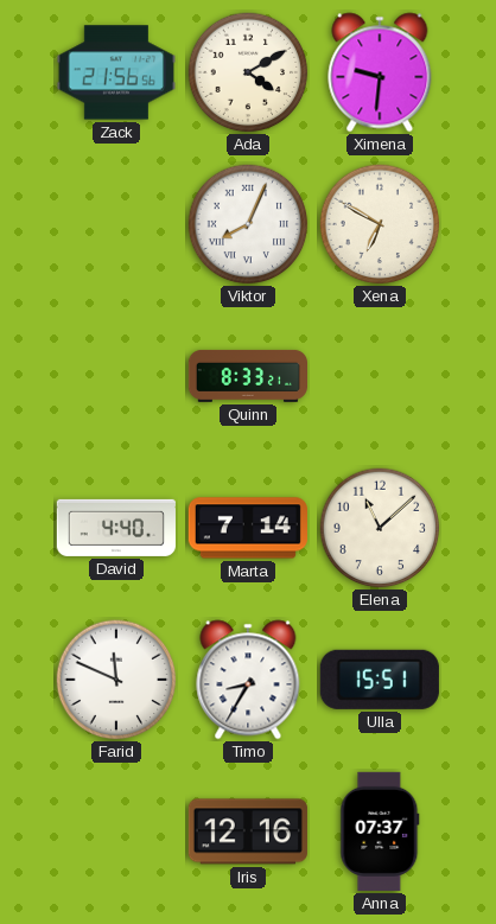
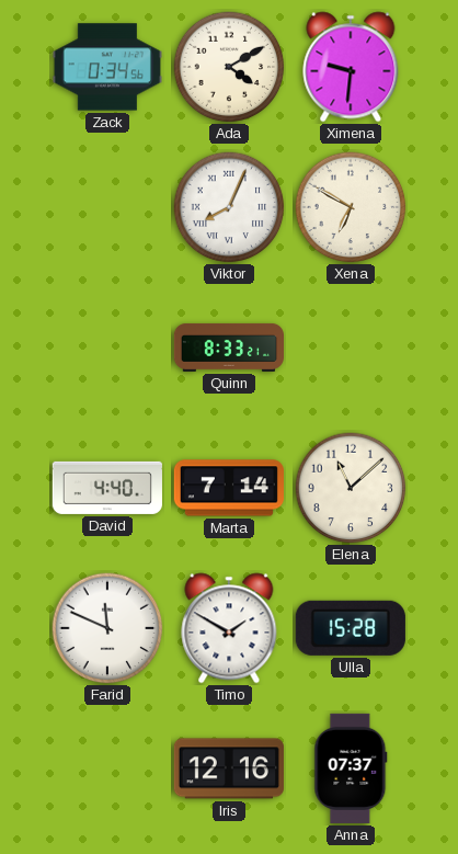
Zack: 21:56 -> 0:34
Timo: 8:35 -> 1:50
Ulla: 15:51 -> 15:28
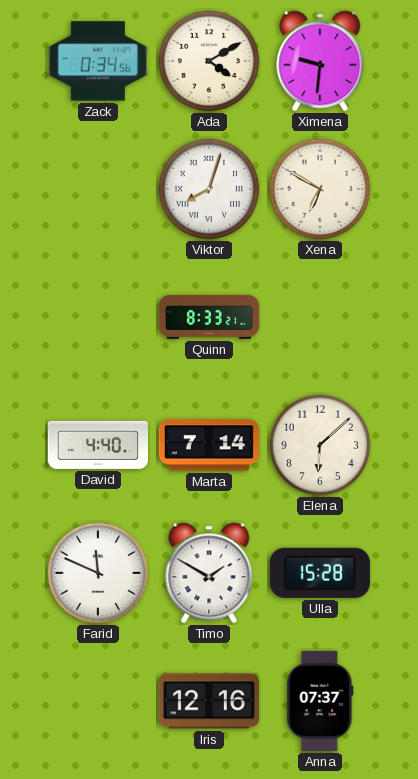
Viktor: 8:04 -> 8:03
Elena: 11:08 -> 6:08
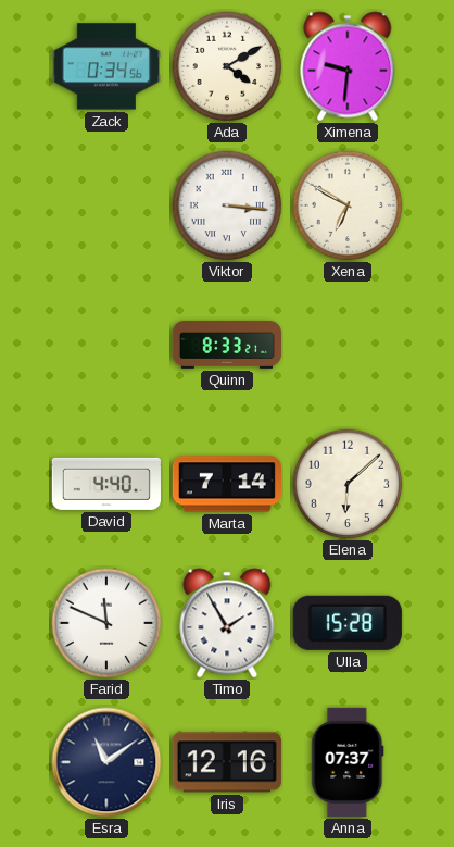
Viktor: 8:03 -> 3:16
Timo: 1:50 -> 1:55
Esra: none -> 11:09
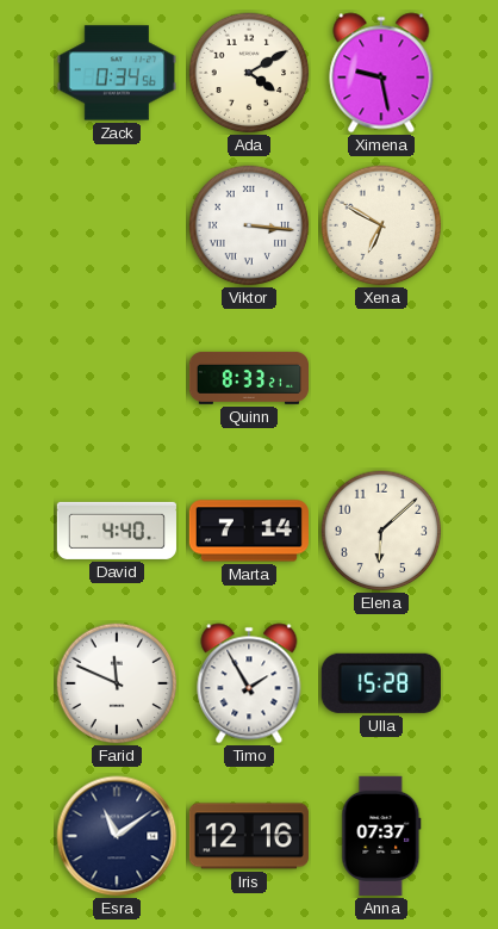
Ximena: 9:31 -> 9:28
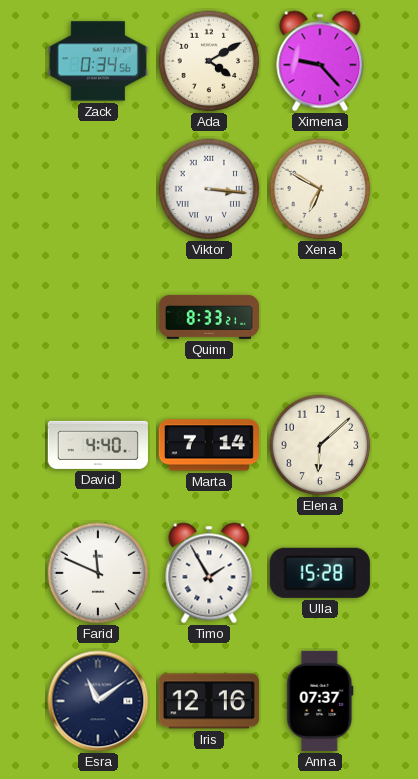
Ximena: 9:28 -> 9:23
